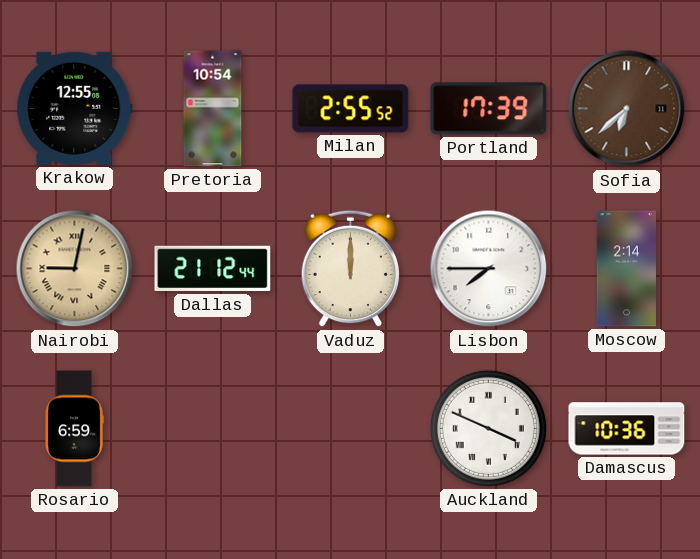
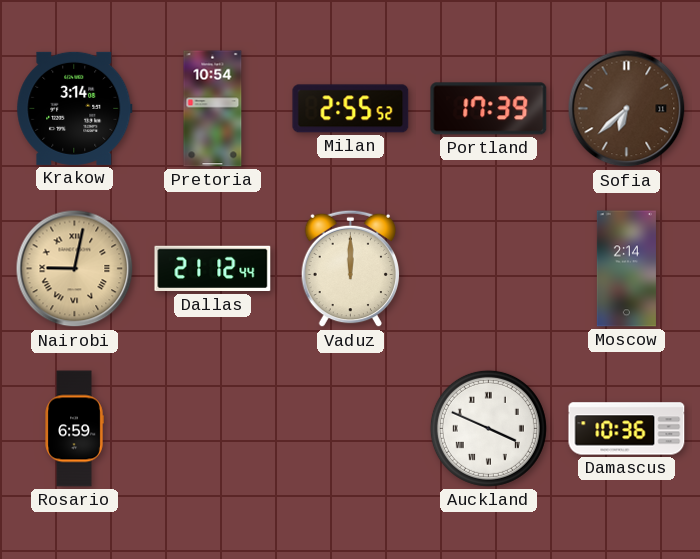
Krakow: 12:55 -> 3:14
Lisbon: 7:45 -> none
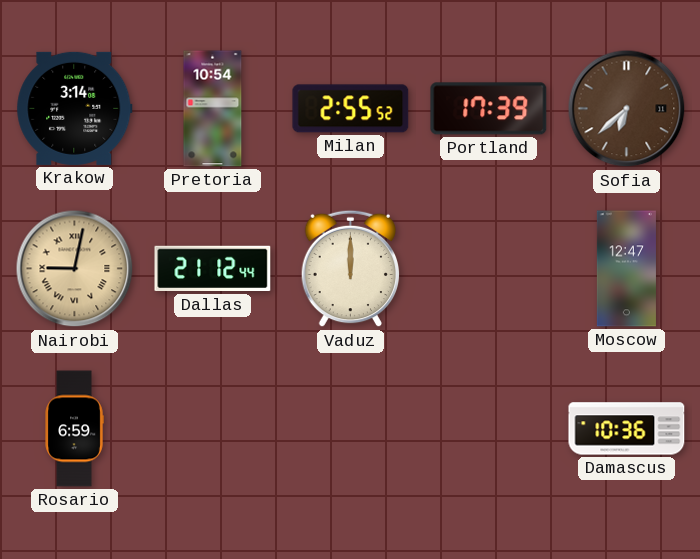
Moscow: 2:14 -> 12:47
Auckland: 3:49 -> none
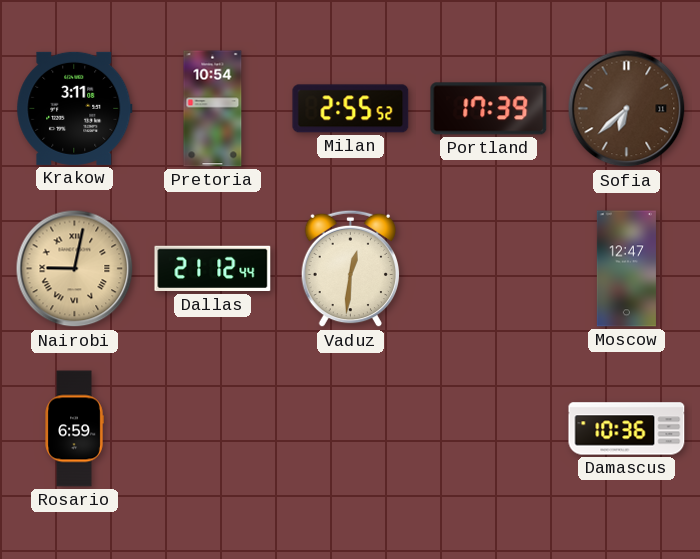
Krakow: 3:14 -> 3:11
Vaduz: 12:00 -> 12:31
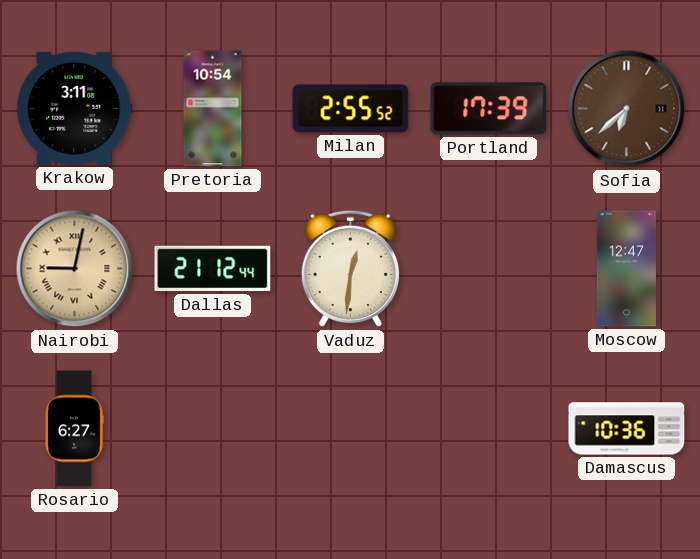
Rosario: 6:59 -> 6:27
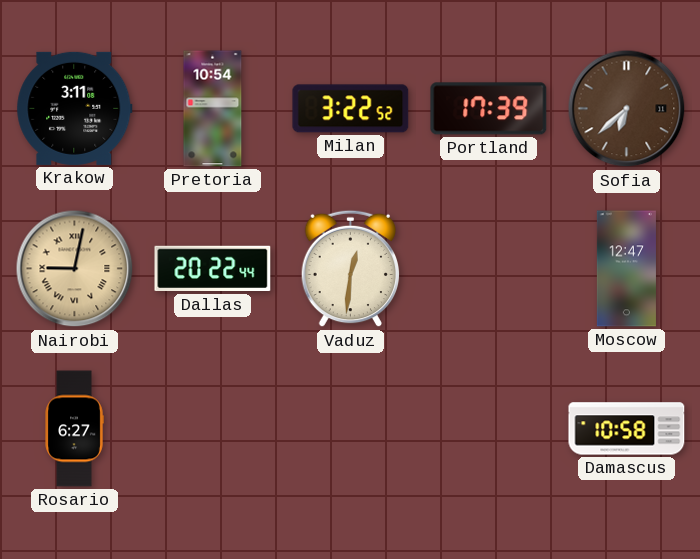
Milan: 2:55 -> 3:22
Dallas: 21:12 -> 20:22
Damascus: 10:36 -> 10:58
